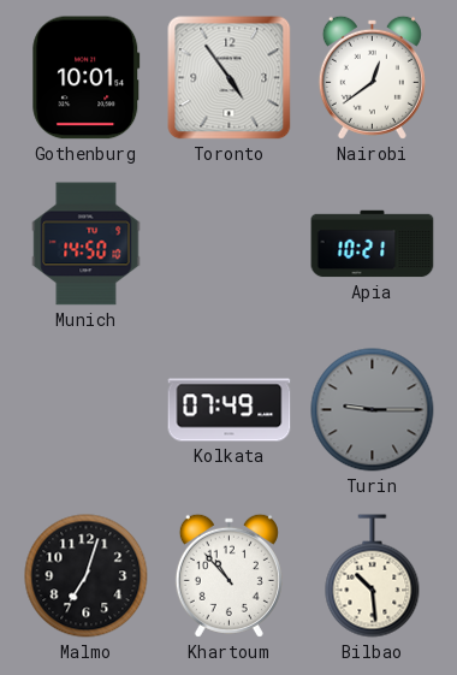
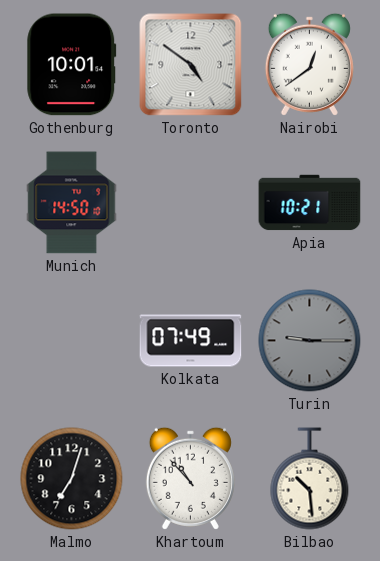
Toronto: 4:54 -> 4:51
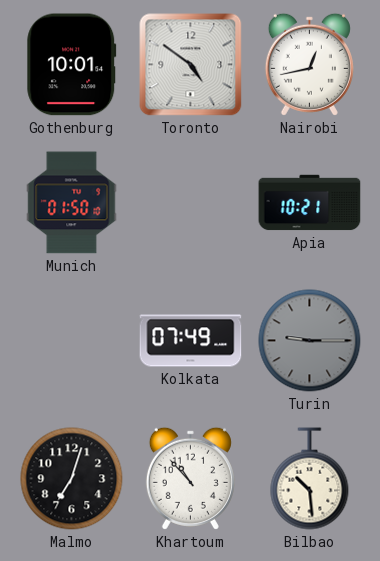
Nairobi: 12:39 -> 12:43
Munich: 14:50 -> 01:50
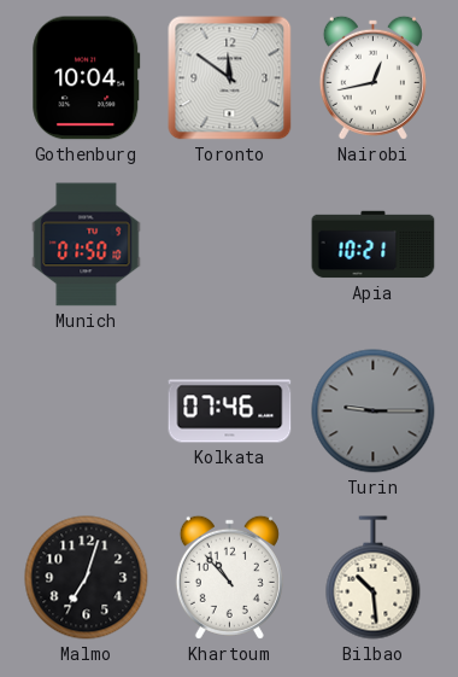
Gothenburg: 10:01 -> 10:04
Toronto: 4:51 -> 11:51
Kolkata: 07:49 -> 07:46
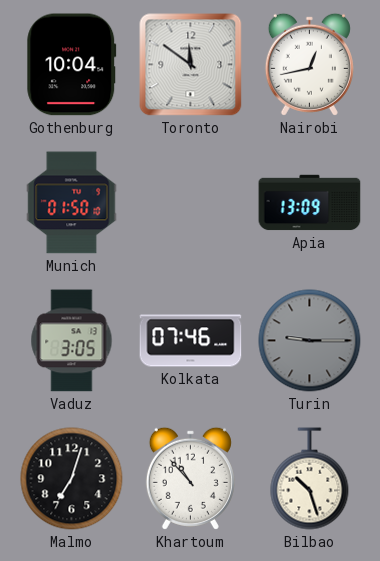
Apia: 10:21 -> 13:09
Vaduz: none -> 3:05
Bilbao: 10:29 -> 10:27
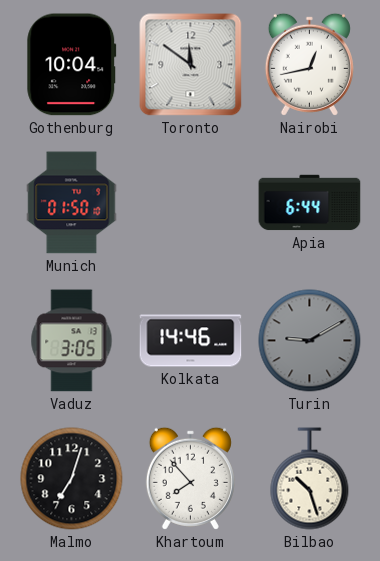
Apia: 13:09 -> 6:44
Kolkata: 07:46 -> 14:46
Turin: 9:15 -> 9:10
Khartoum: 10:53 -> 7:53
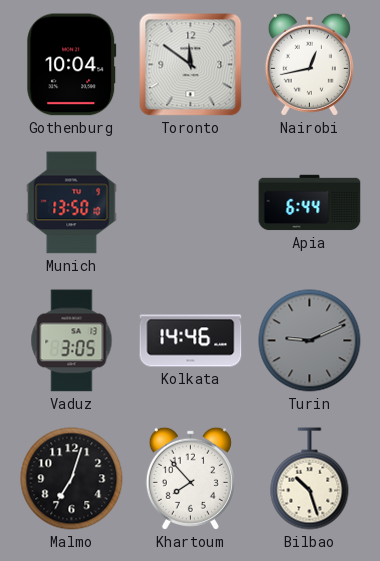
Munich: 01:50 -> 13:50
Turin: 9:10 -> 9:11
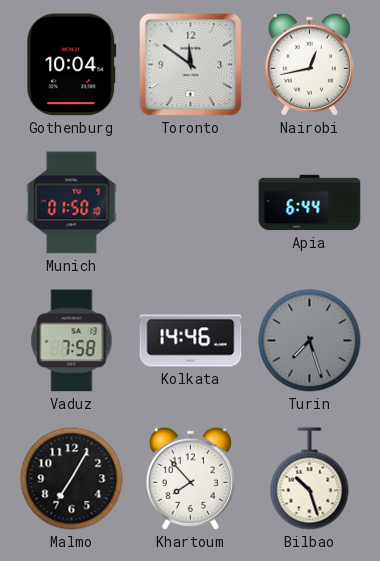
Munich: 13:50 -> 01:50
Vaduz: 3:05 -> 7:58
Turin: 9:11 -> 7:27
Malmo: 7:03 -> 7:05
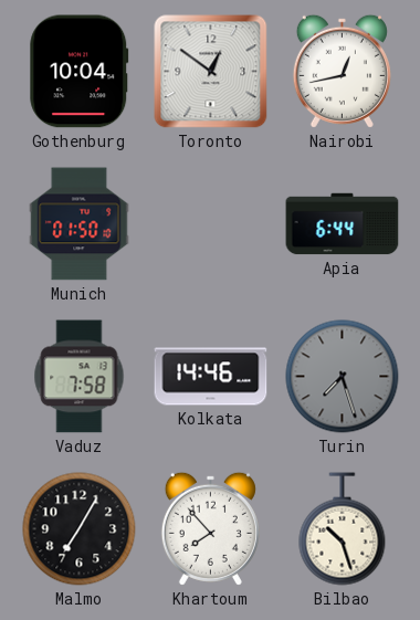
Toronto: 11:51 -> 12:51
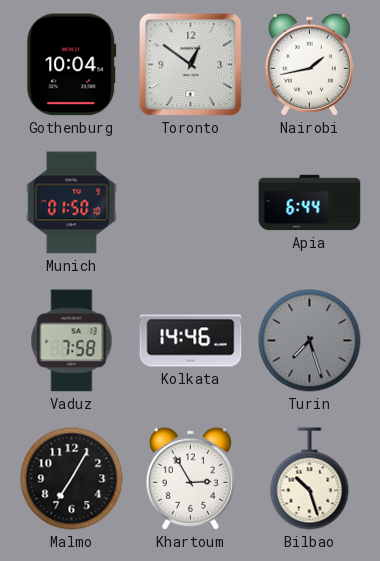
Nairobi: 12:43 -> 1:43
Khartoum: 7:53 -> 2:55
